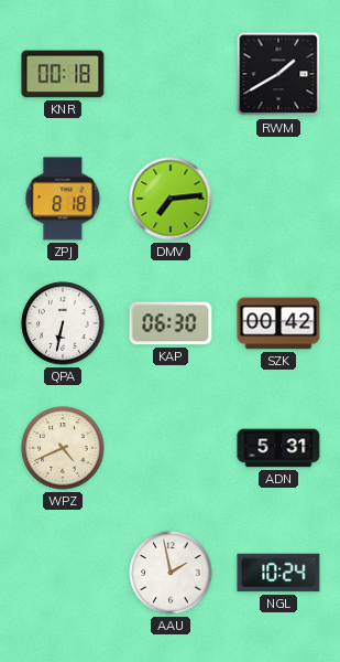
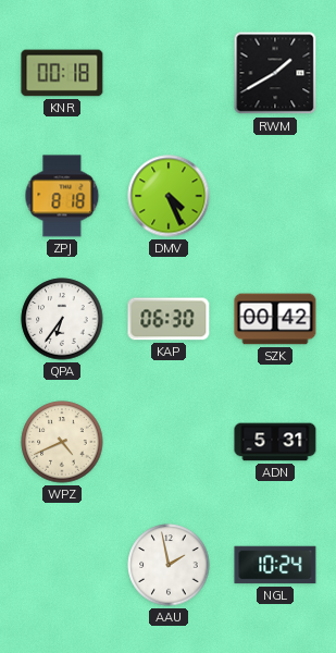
DMV: 7:14 -> 4:26
QPA: 6:32 -> 6:36
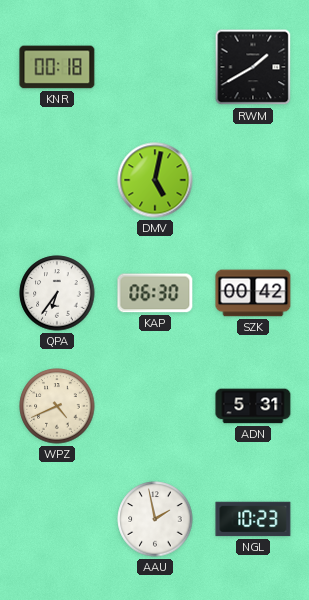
ZPJ: 8:18 -> none
DMV: 4:26 -> 5:02
NGL: 10:24 -> 10:23
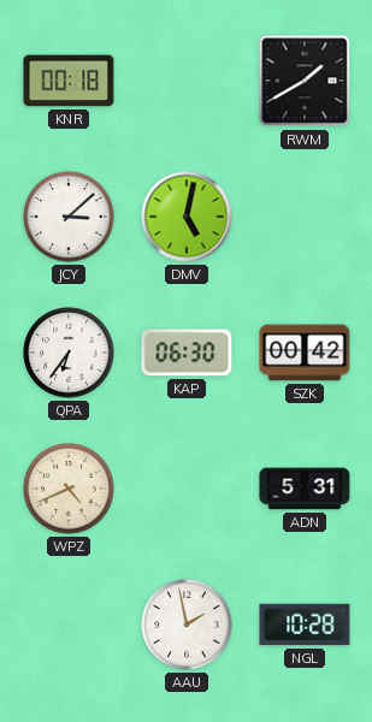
JCY: none -> 3:08
NGL: 10:23 -> 10:28
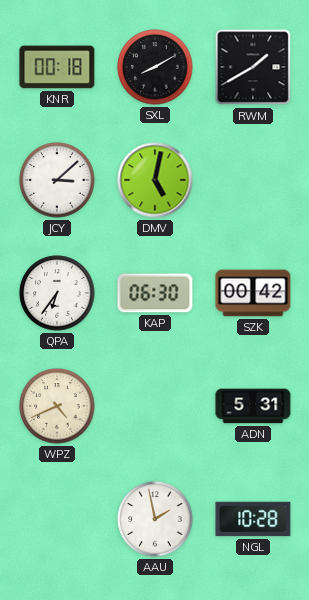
SXL: none -> 8:10
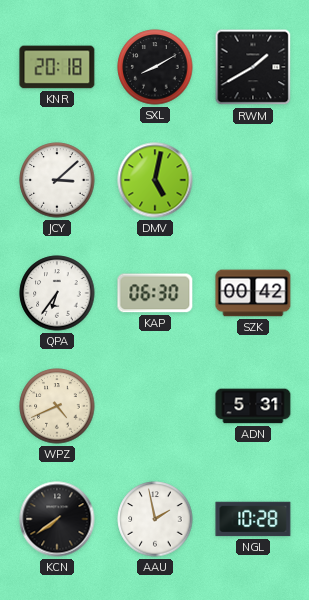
KNR: 00:18 -> 20:18
KCN: none -> 7:39
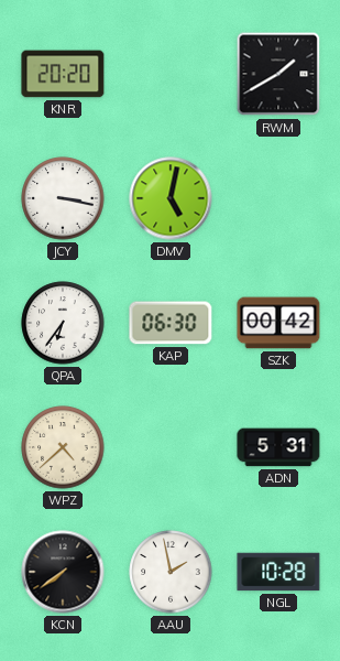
KNR: 20:18 -> 20:20
SXL: 8:10 -> none
JCY: 3:08 -> 3:17
WPZ: 4:41 -> 4:38
